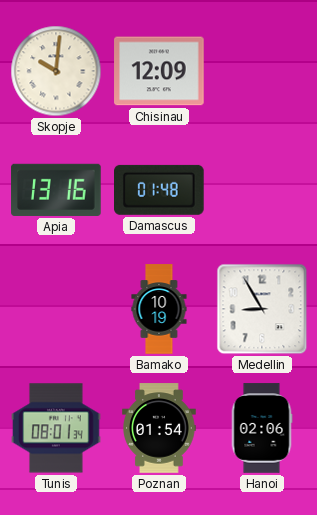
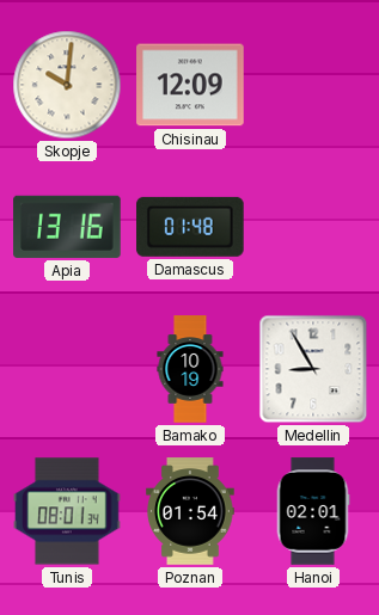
Hanoi: 02:06 -> 02:01
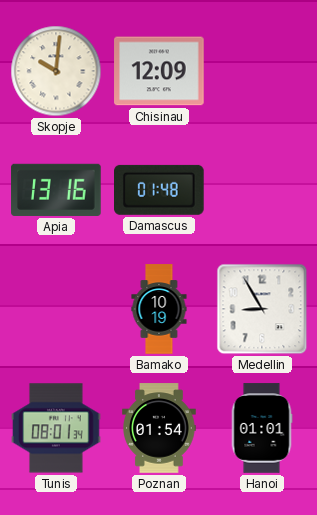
Hanoi: 02:01 -> 01:01
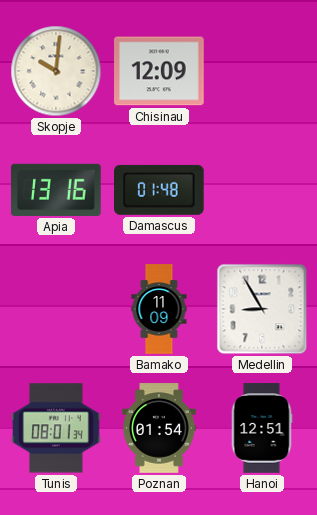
Bamako: 10:19 -> 11:09
Hanoi: 01:01 -> 12:51
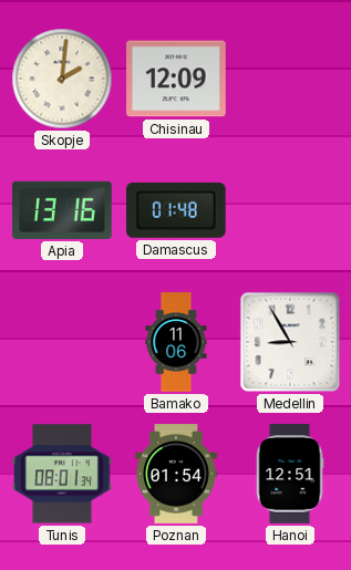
Skopje: 10:01 -> 2:01
Bamako: 11:09 -> 11:06
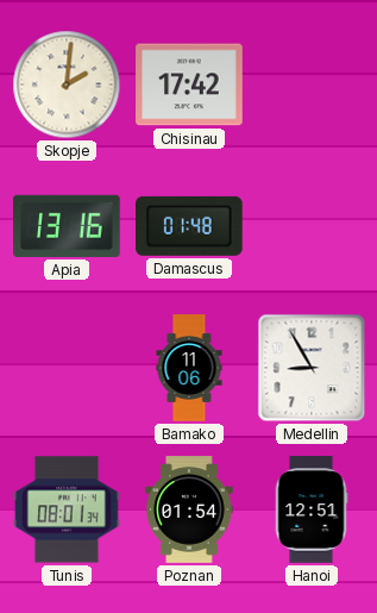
Chisinau: 12:09 -> 17:42
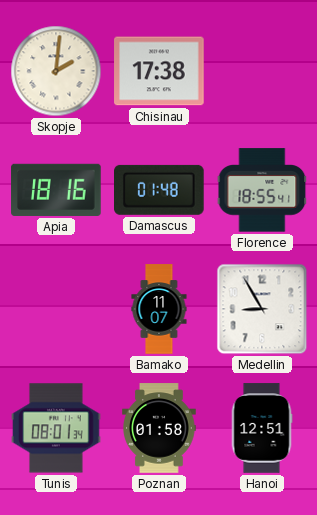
Chisinau: 17:42 -> 17:38
Apia: 13:16 -> 18:16
Florence: none -> 18:55
Bamako: 11:06 -> 11:07
Poznan: 01:54 -> 01:58
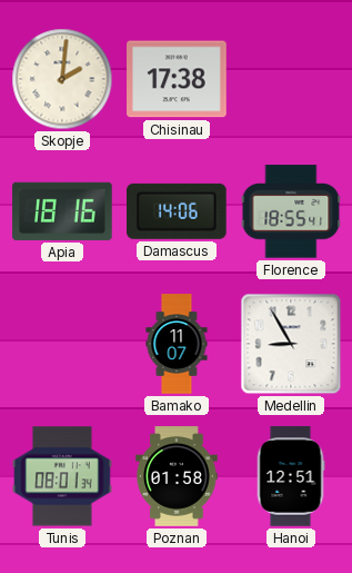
Damascus: 01:48 -> 14:06
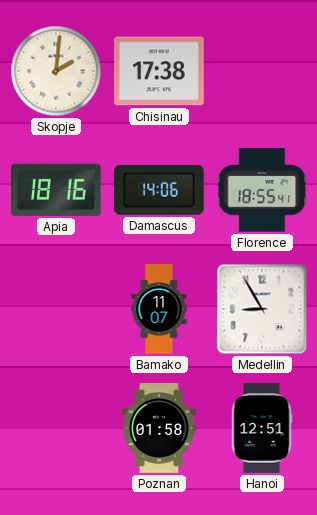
Tunis: 08:01 -> none
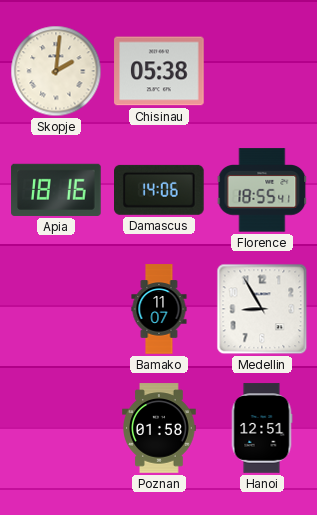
Chisinau: 17:38 -> 05:38
